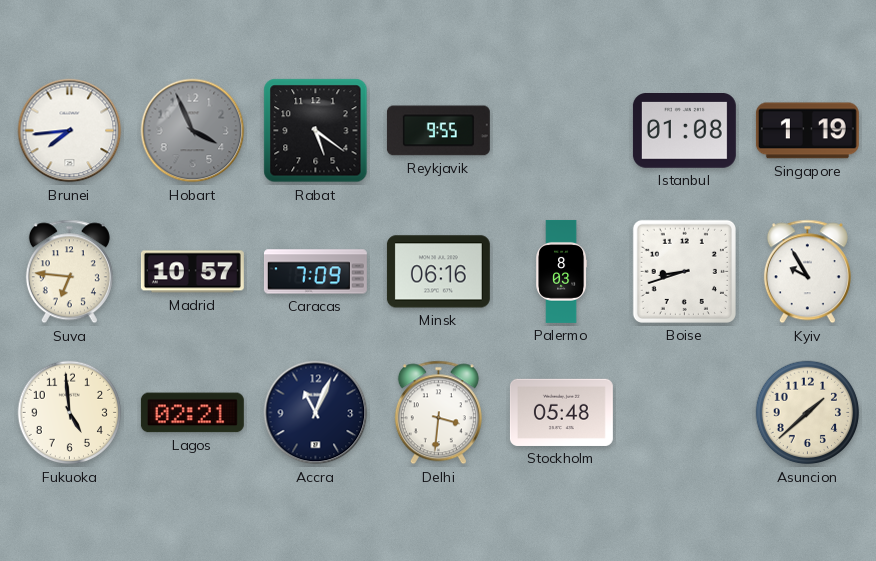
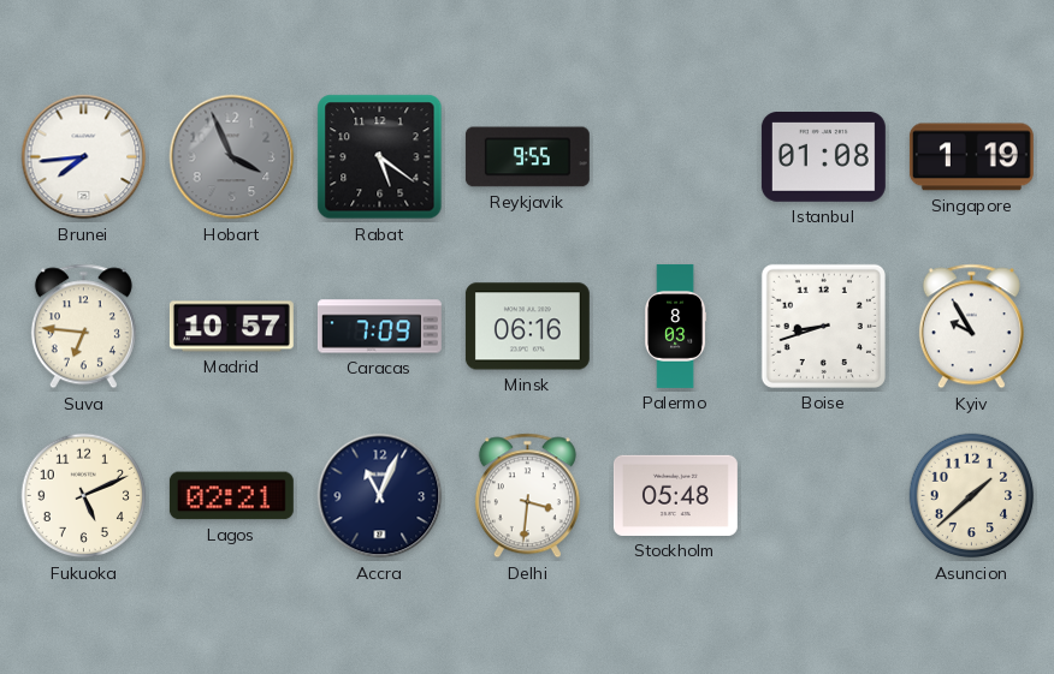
Fukuoka: 4:59 -> 5:11
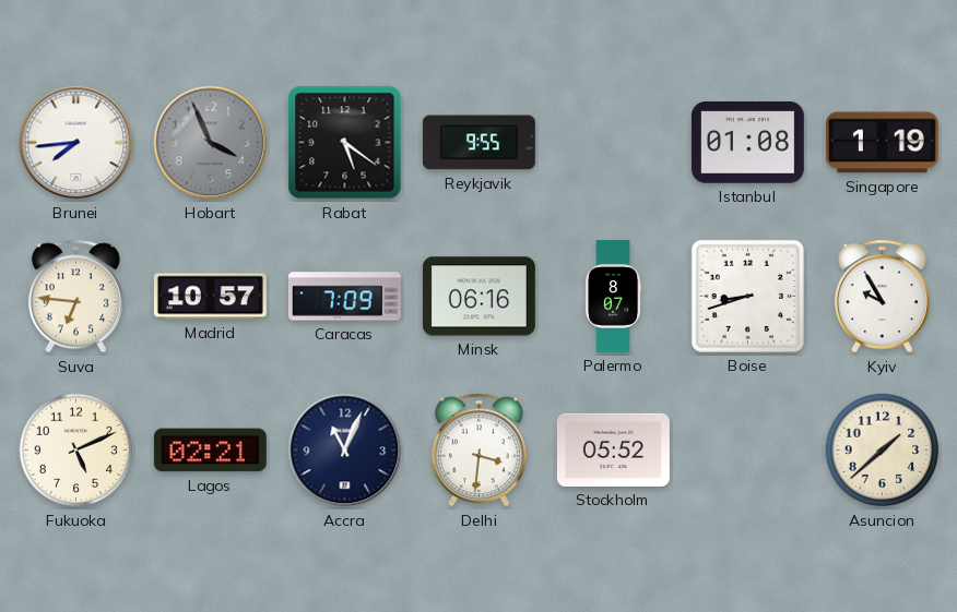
Palermo: 8:03 -> 8:07
Stockholm: 05:48 -> 05:52
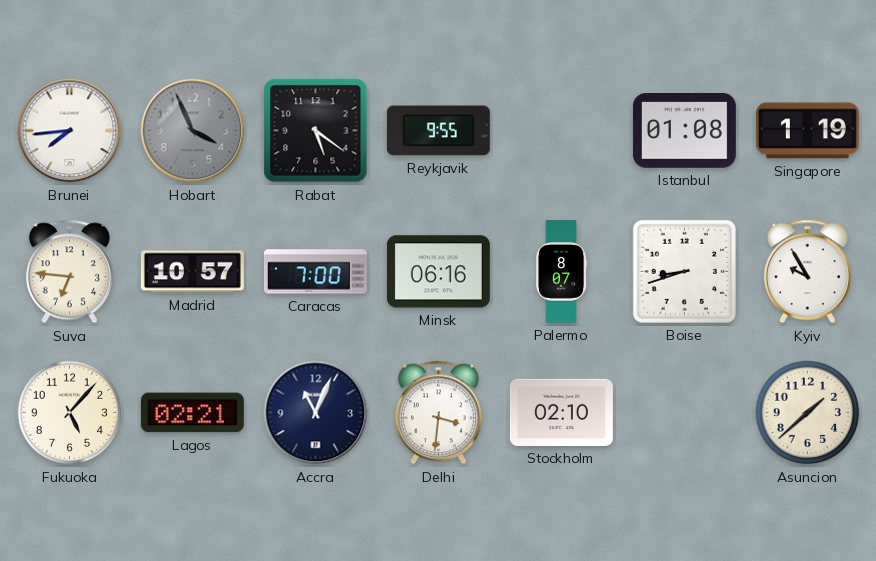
Caracas: 7:09 -> 7:00
Fukuoka: 5:11 -> 5:07
Stockholm: 05:52 -> 02:10
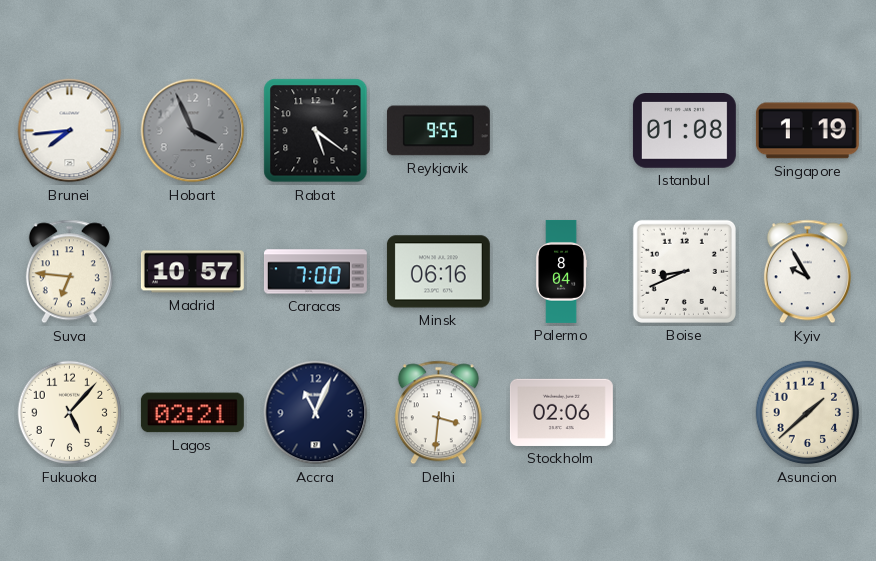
Palermo: 8:07 -> 8:04
Boise: 8:42 -> 8:41
Stockholm: 02:10 -> 02:06
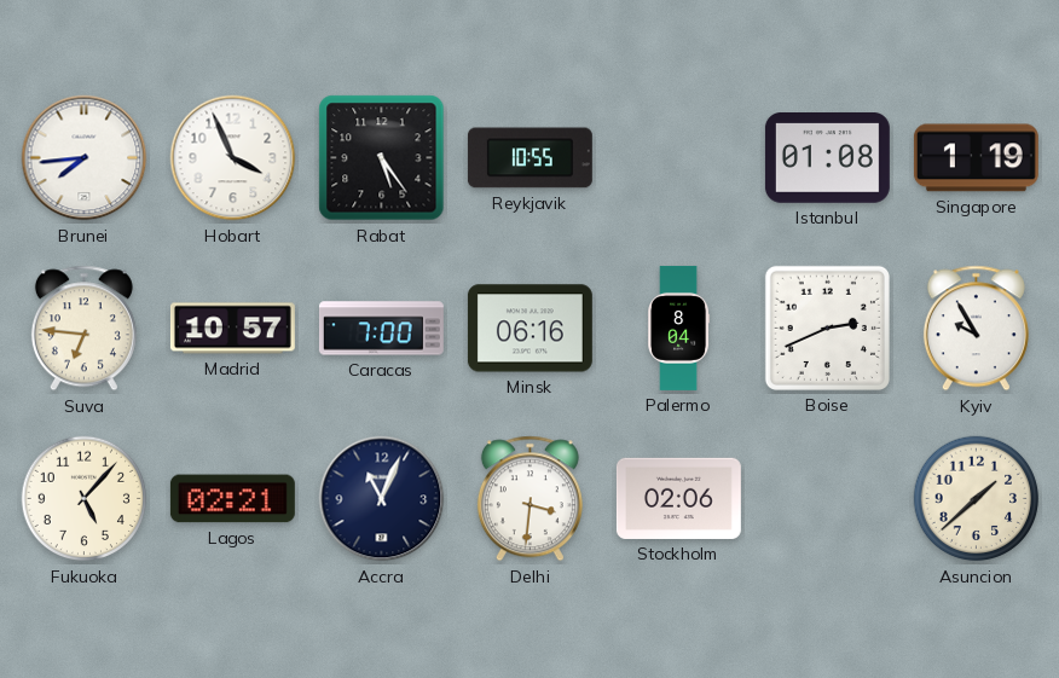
Hobart dial: grey -> white
Rabat: 5:21 -> 5:24
Reykjavik: 9:55 -> 10:55
Boise: 8:41 -> 2:41
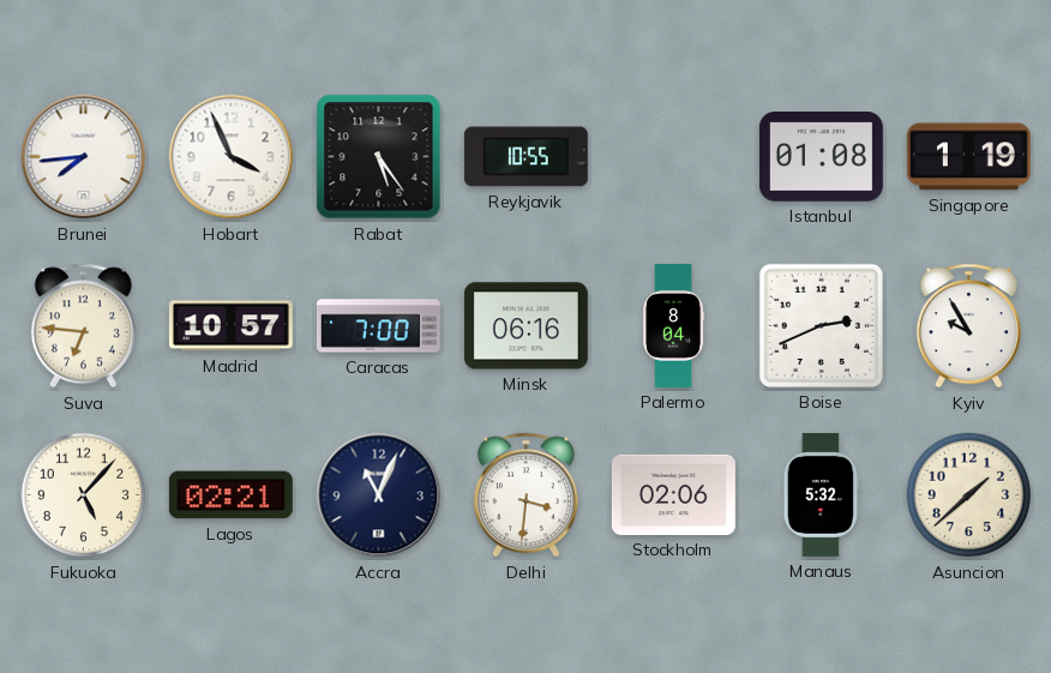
Manaus: none -> 5:32
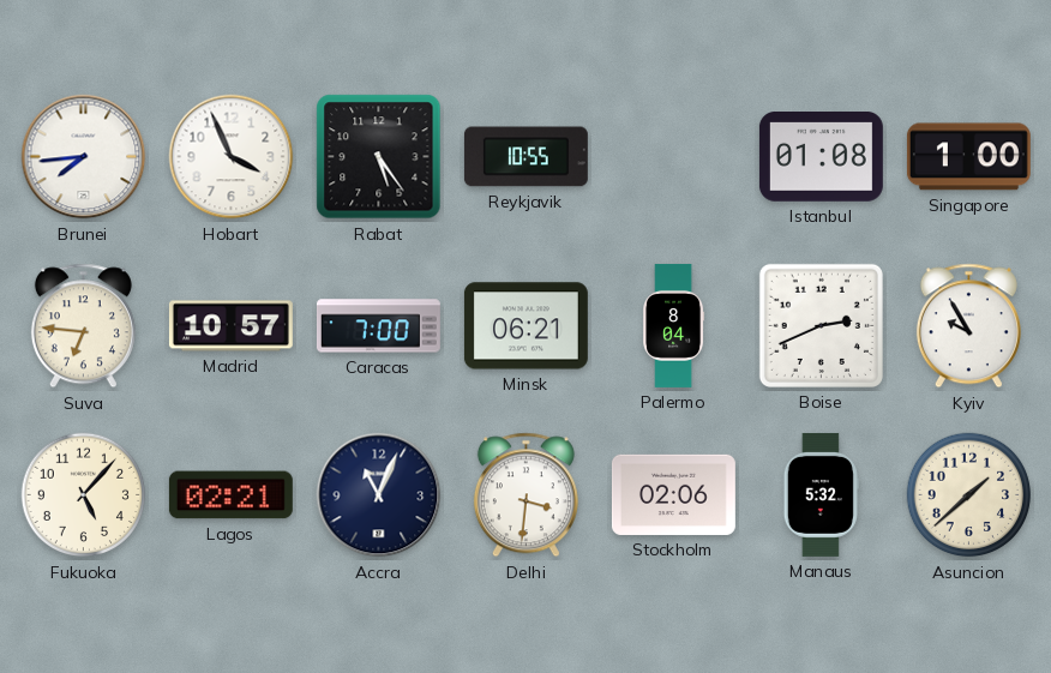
Singapore: 1:19 -> 1:00
Minsk: 06:16 -> 06:21
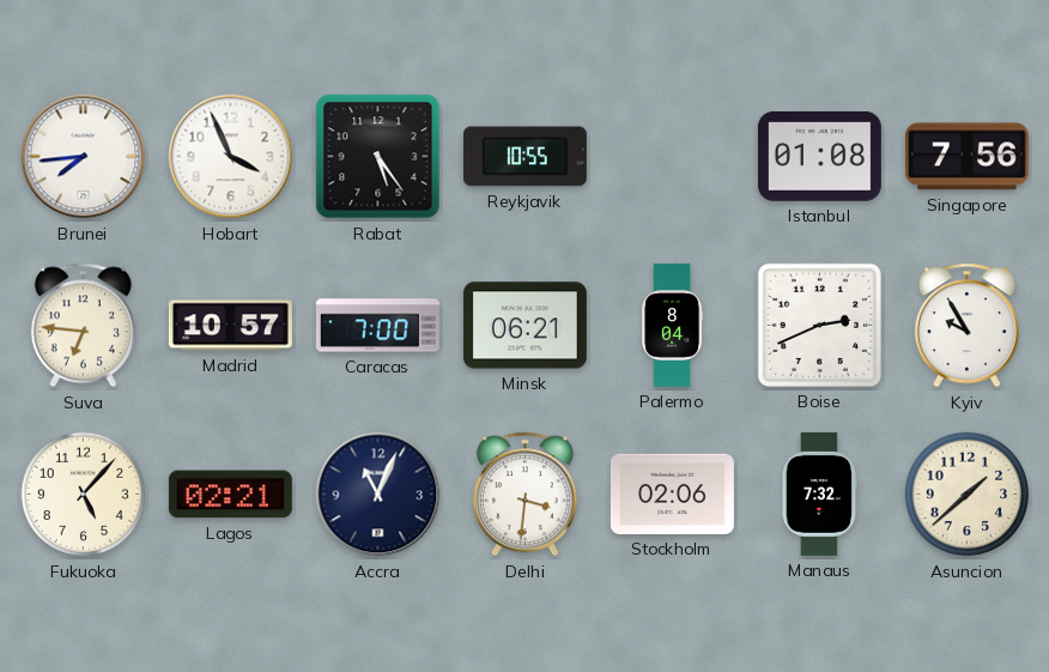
Singapore: 1:00 -> 7:56
Manaus: 5:32 -> 7:32
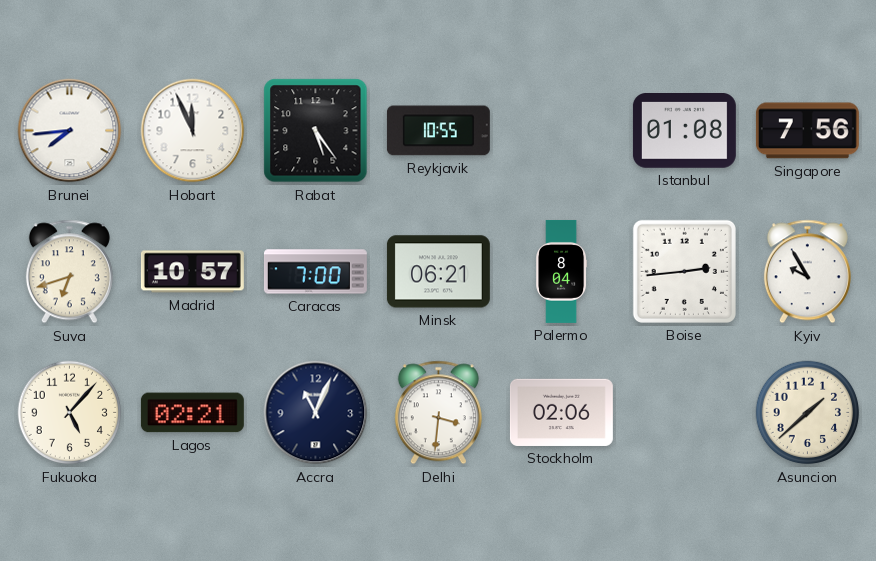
Hobart: 3:56 -> 11:56
Suva: 6:46 -> 6:42
Boise: 2:41 -> 2:44
Manaus: 7:32 -> none
